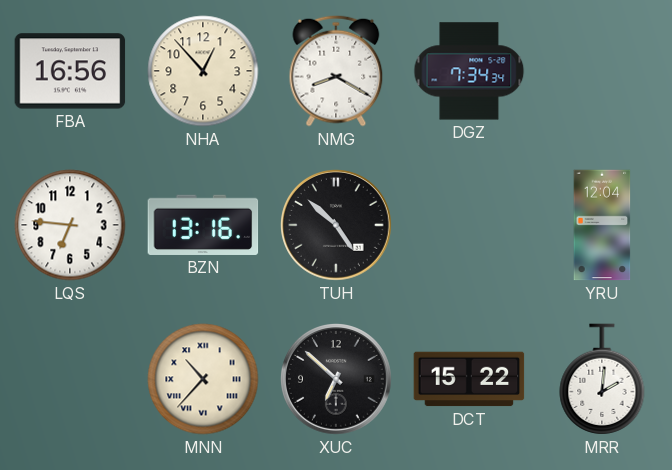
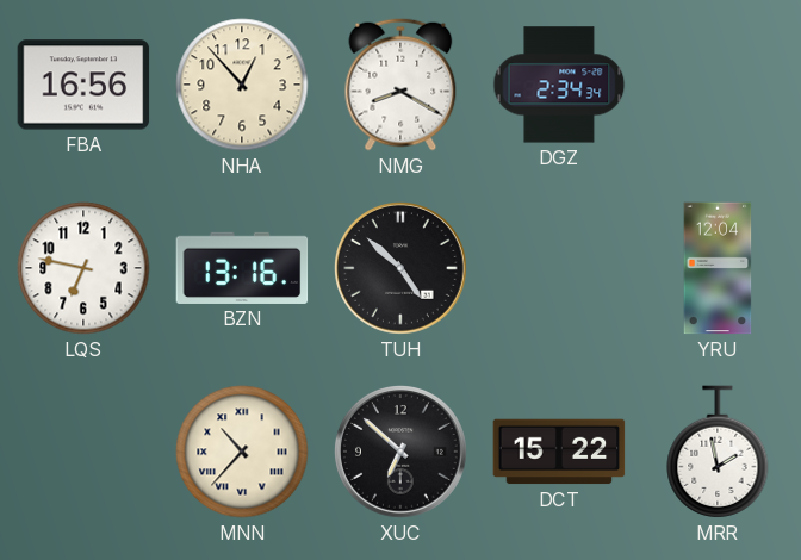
DGZ: 7:34 -> 2:34
LQS: 6:46 -> 6:47
MRR: 2:01 -> 1:58
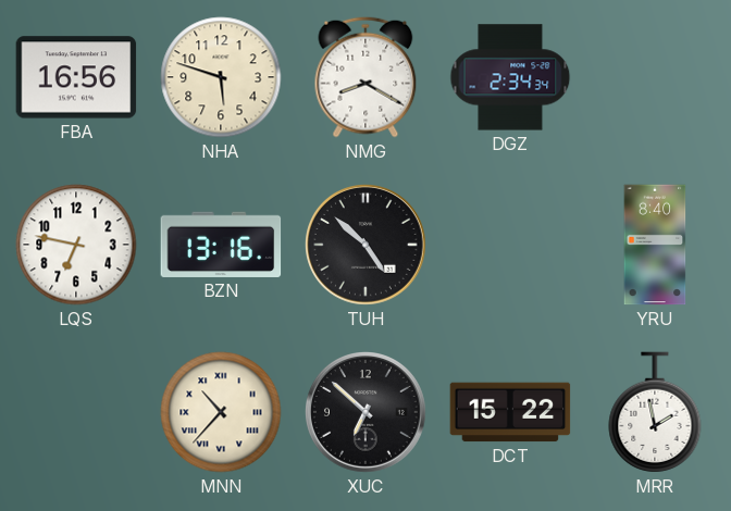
NHA: 12:53 -> 5:48
YRU: 12:04 -> 8:40
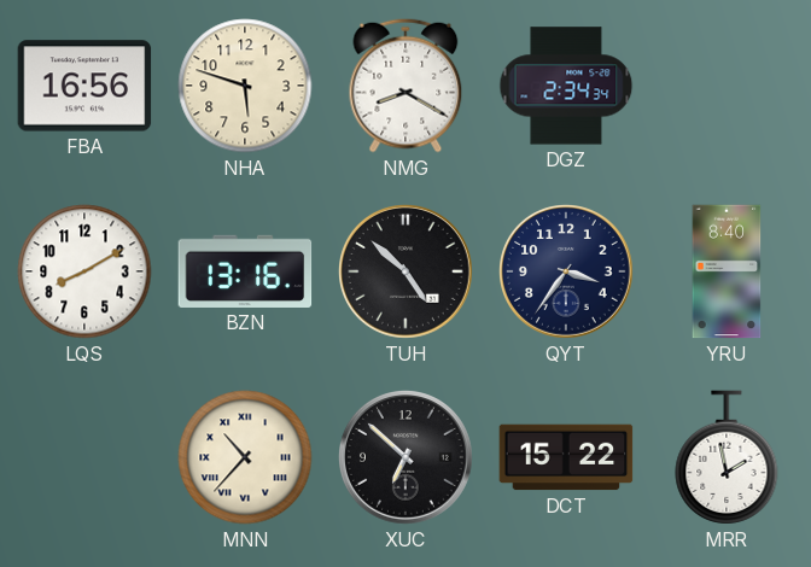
LQS: 6:47 -> 8:10
QYT: none -> 3:36
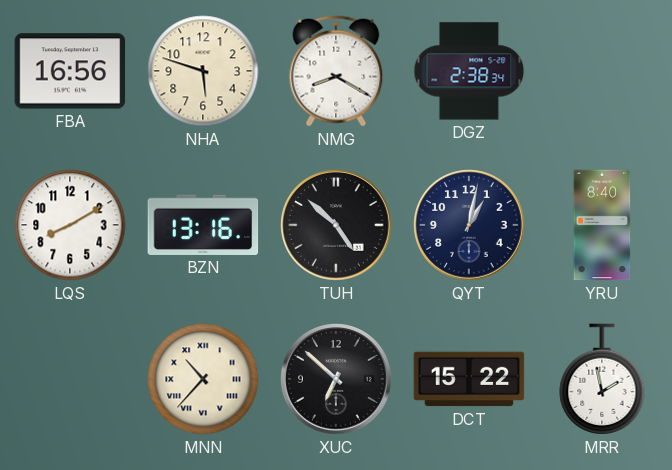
DGZ: 2:34 -> 2:38
QYT: 3:36 -> 1:02
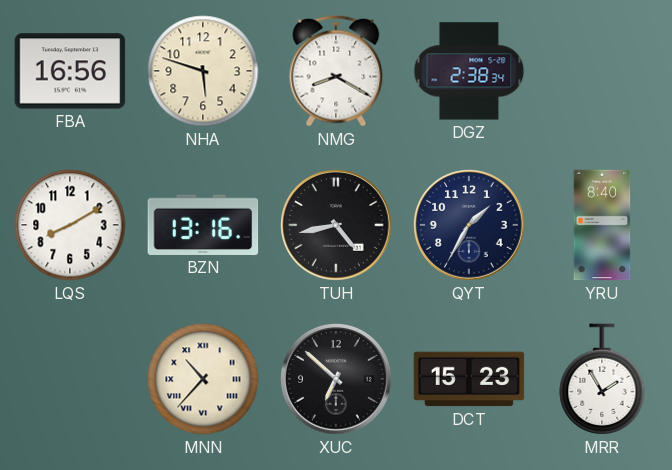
TUH: 4:52 -> 4:43
QYT: 1:02 -> 1:35
DCT: 15:22 -> 15:23
MRR: 1:58 -> 1:55
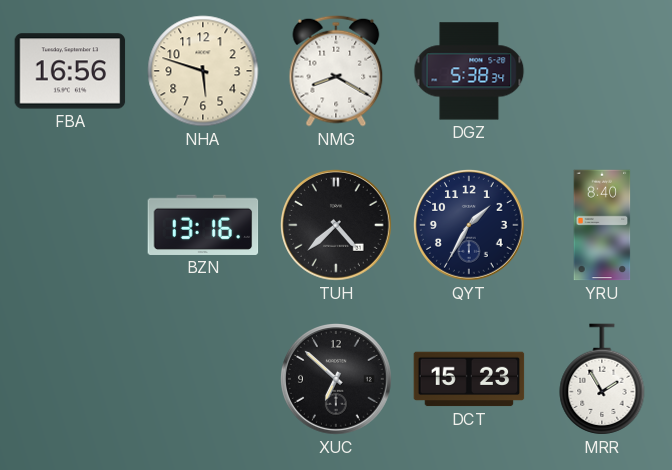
DGZ: 2:38 -> 5:38
LQS: 8:10 -> none
TUH: 4:43 -> 4:38
MNN: 10:37 -> none
